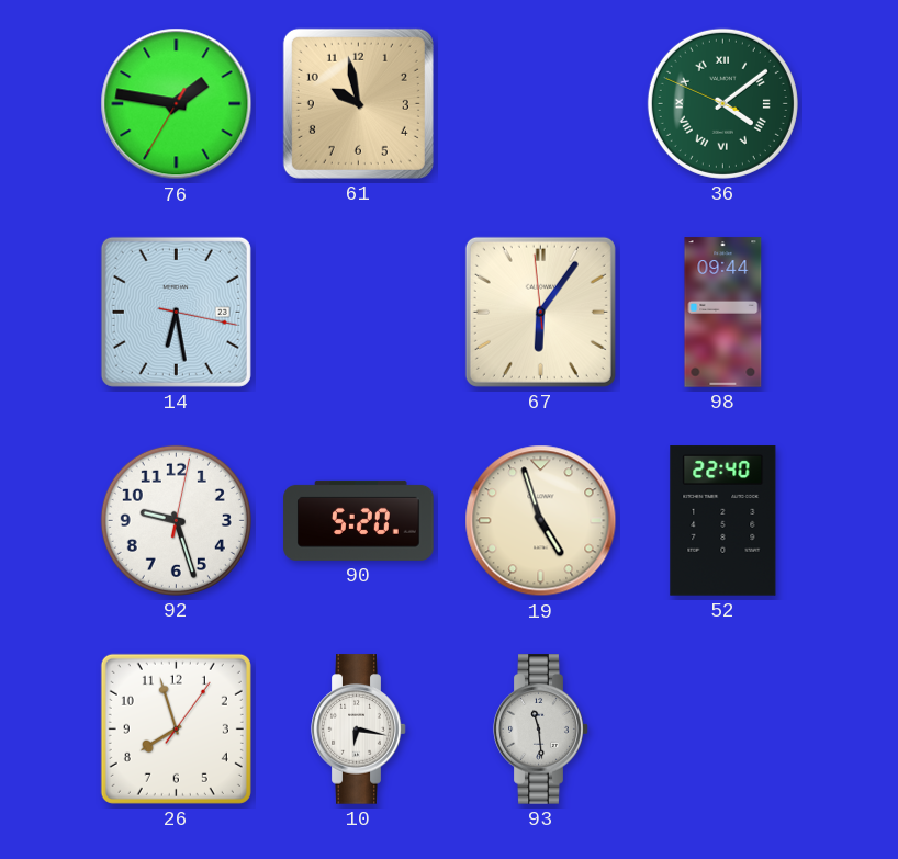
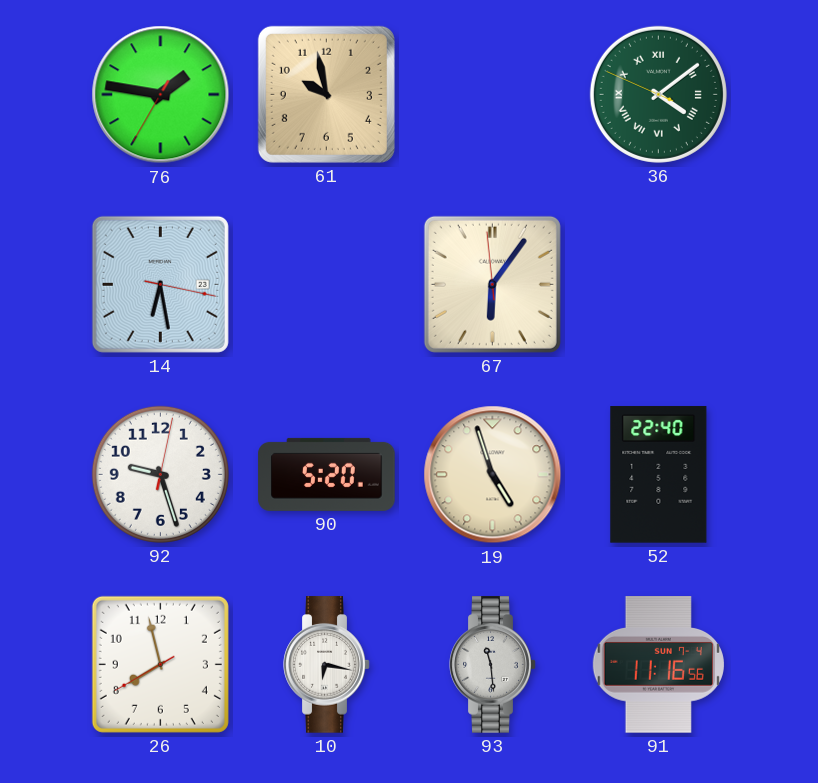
98: 09:44 -> none
26: 7:57:06 -> 7:57:40
91: none -> 11:16
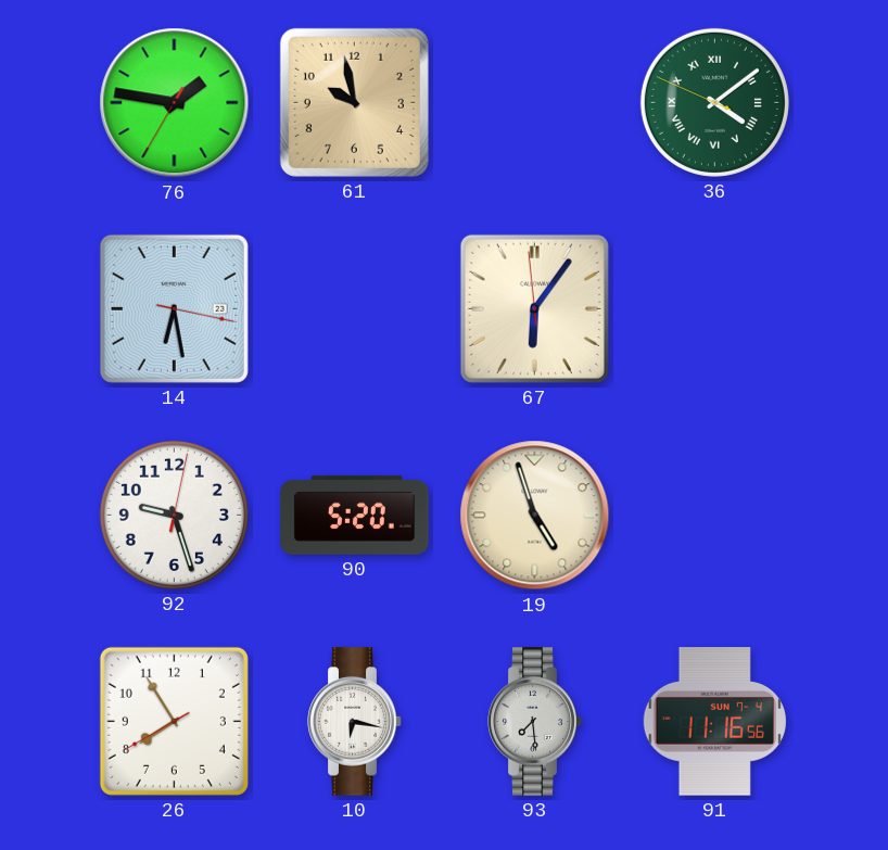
52: 22:40 -> none
26: 7:57 -> 7:54
93: 11:29 -> 7:29
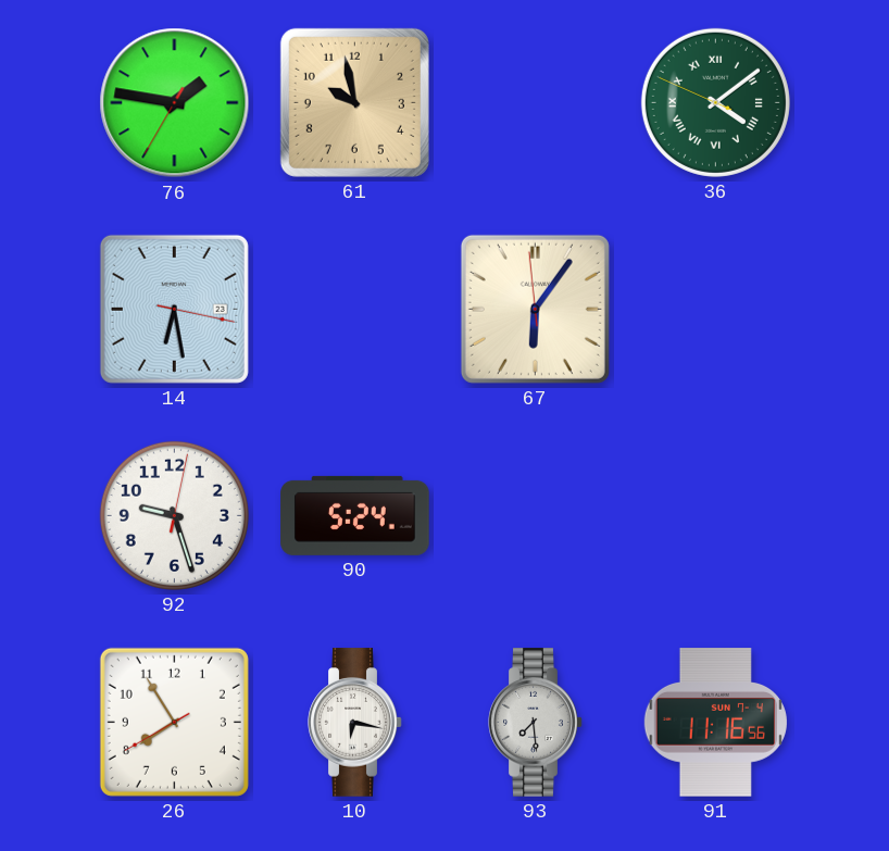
90: 5:20 -> 5:24
19: 4:57 -> none
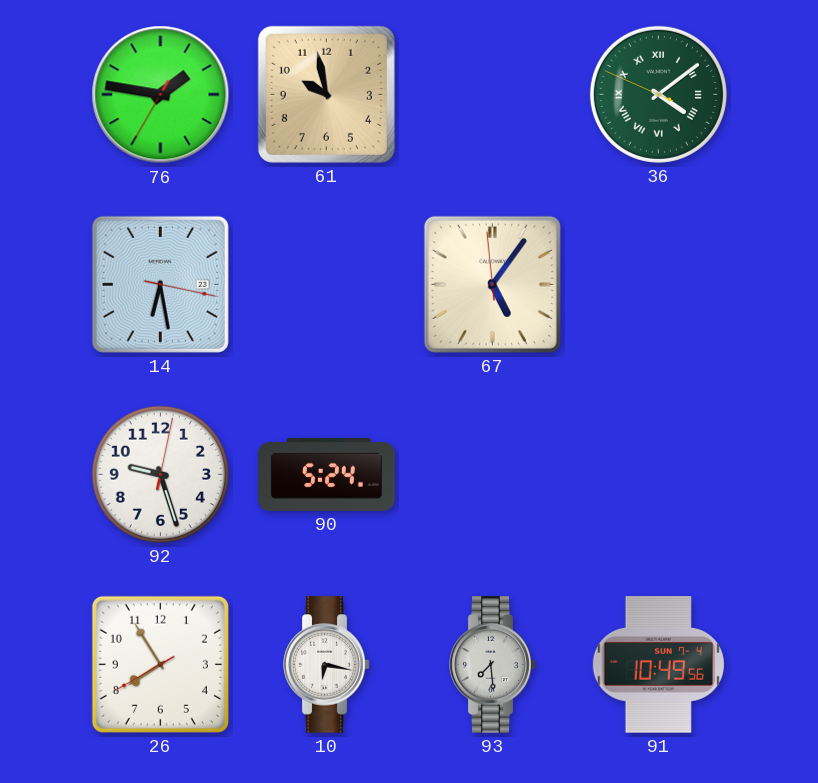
67: 6:05 -> 5:05
91: 11:16 -> 10:49
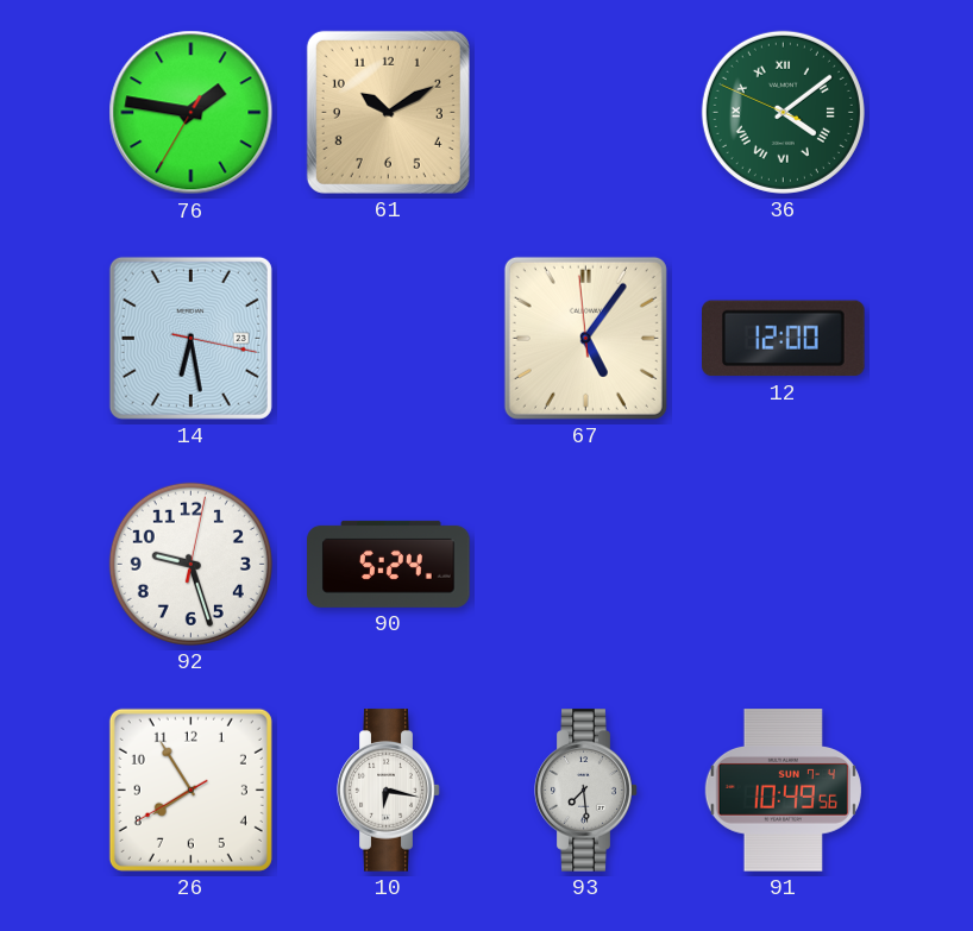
61: 9:58 -> 10:10
12: none -> 12:00
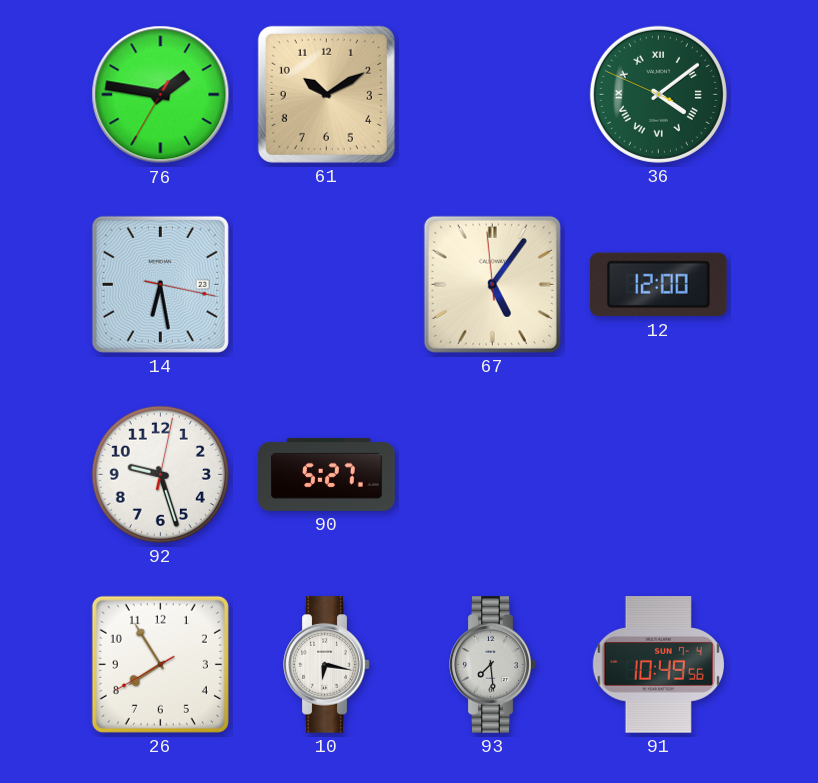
90: 5:24 -> 5:27
